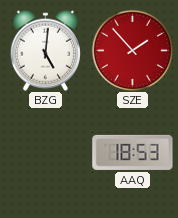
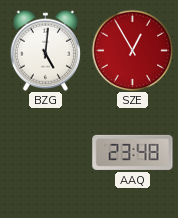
SZE: 1:53 -> 12:55
AAQ: 18:53 -> 23:48
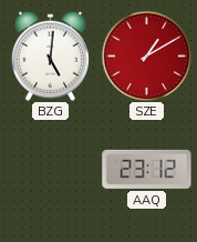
SZE: 12:55 -> 1:10
AAQ: 23:48 -> 23:12
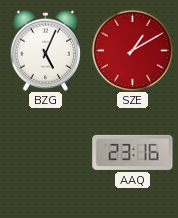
BZG: 5:01 -> 5:04
AAQ: 23:12 -> 23:16
